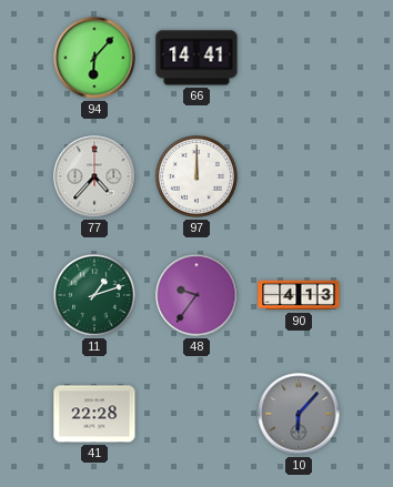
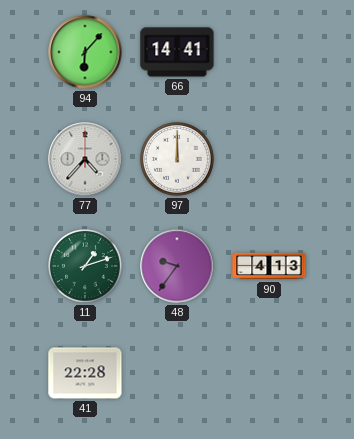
10: 6:07 -> none
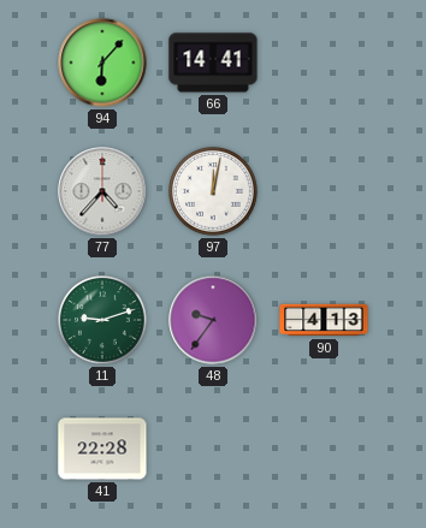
97: 12:00 -> 12:02
11: 1:12 -> 9:12
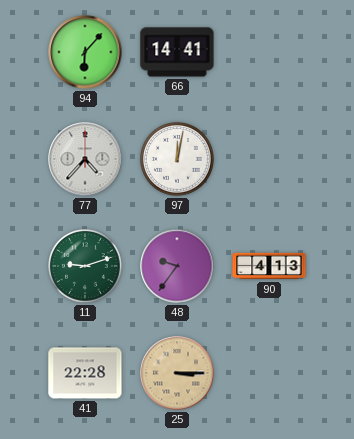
25: none -> 3:15
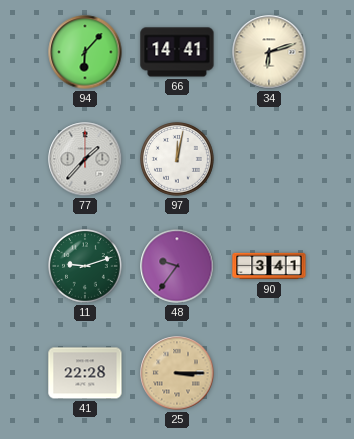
34: none -> 6:12
77: 4:37 -> 1:37
90: 4:13 -> 3:41
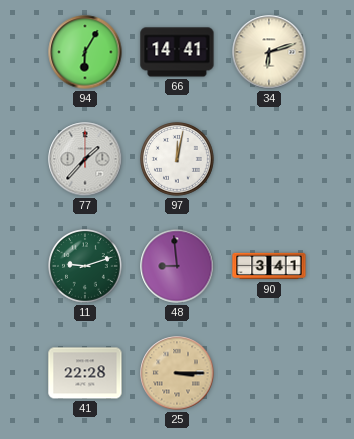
94: 6:07 -> 6:05
48: 9:36 -> 8:59
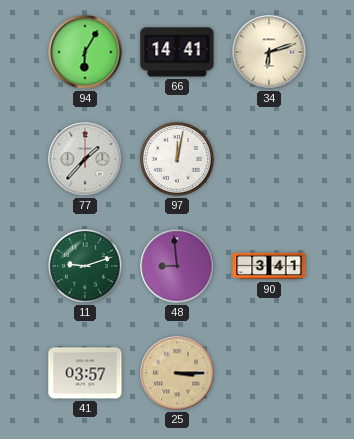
41: 22:28 -> 03:57
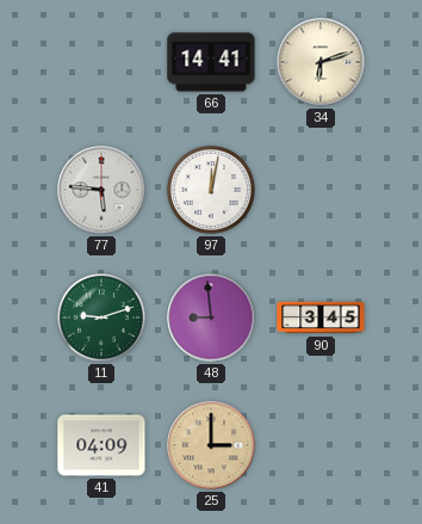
94: 6:05 -> none
77: 1:37 -> 5:46
90: 3:41 -> 3:45
41: 03:57 -> 04:09
25: 3:15 -> 3:00
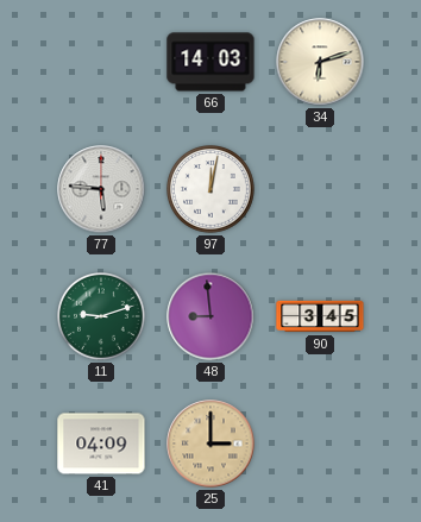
66: 14:41 -> 14:03
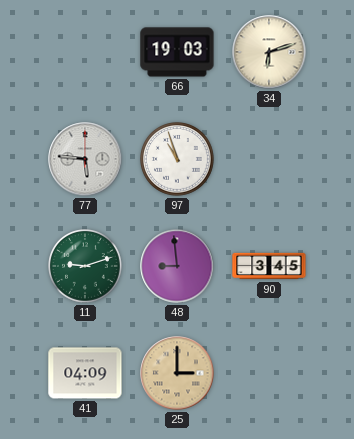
66: 14:03 -> 19:03
97: 12:02 -> 10:57
